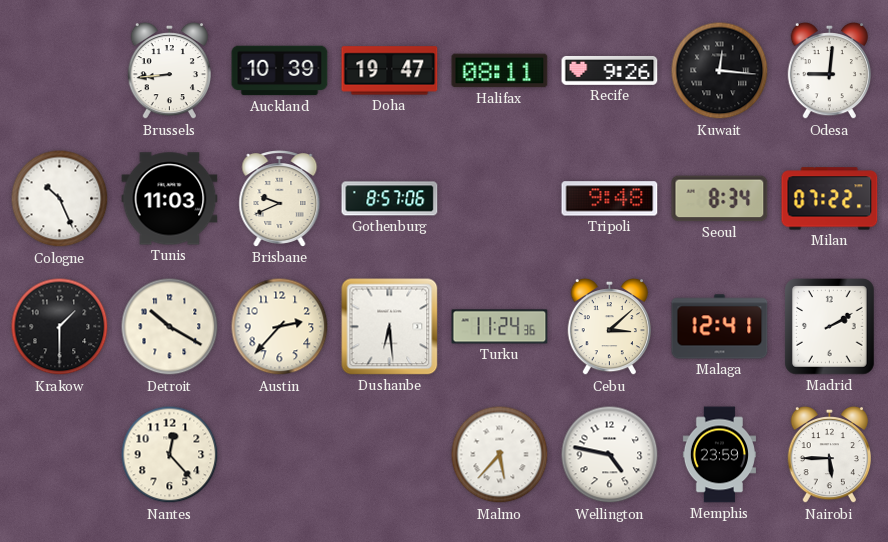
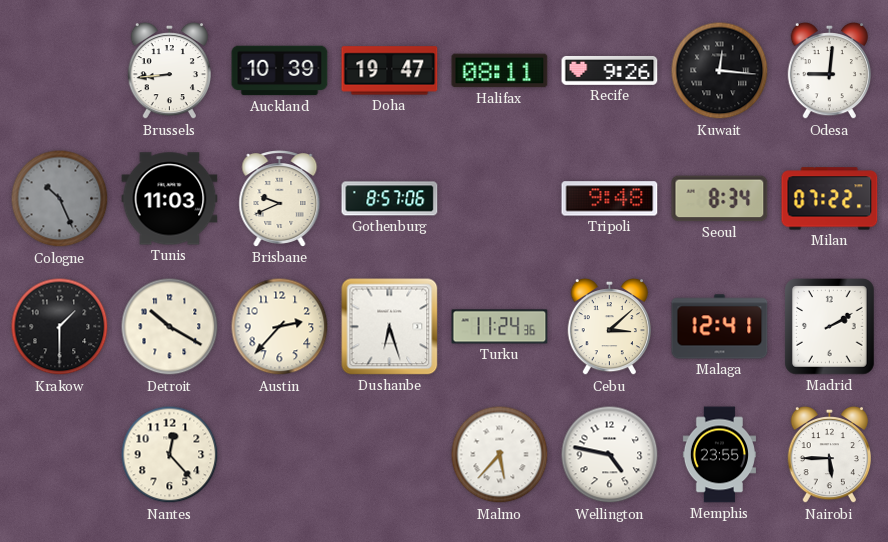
Cologne dial: white -> grey
Dushanbe: 6:29 -> 6:27
Memphis: 23:59 -> 23:55
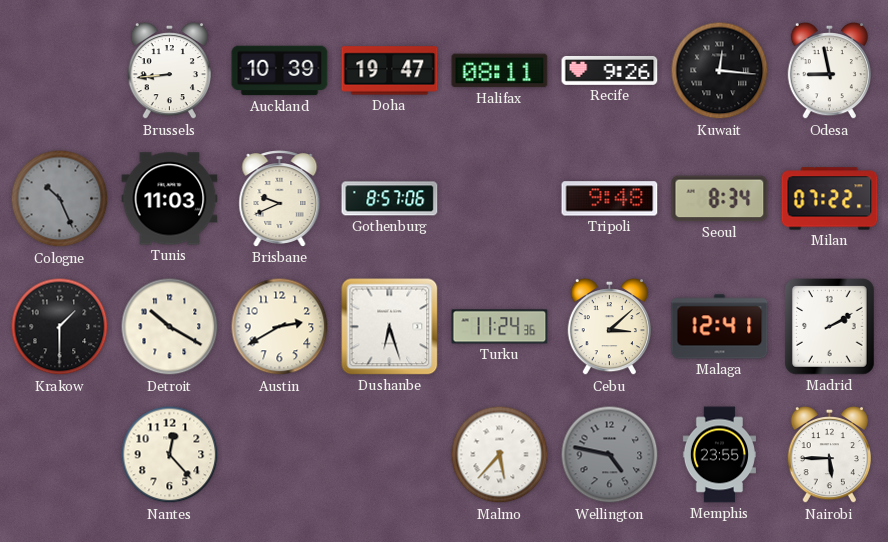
Odesa: 9:01 -> 8:58
Austin: 2:37 -> 2:40
Wellington dial: white -> grey
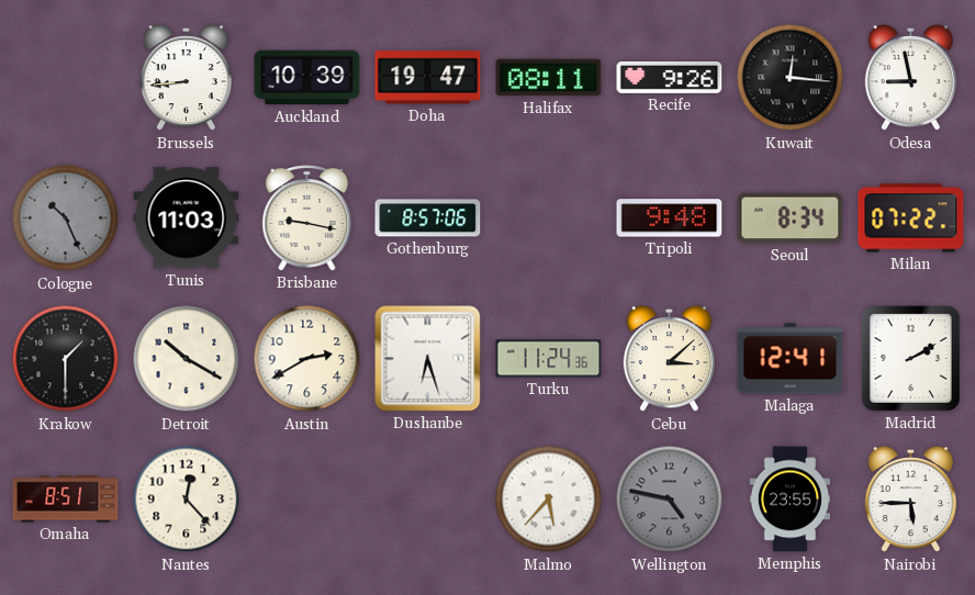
Brisbane: 9:41 -> 9:17
Omaha: none -> 8:51
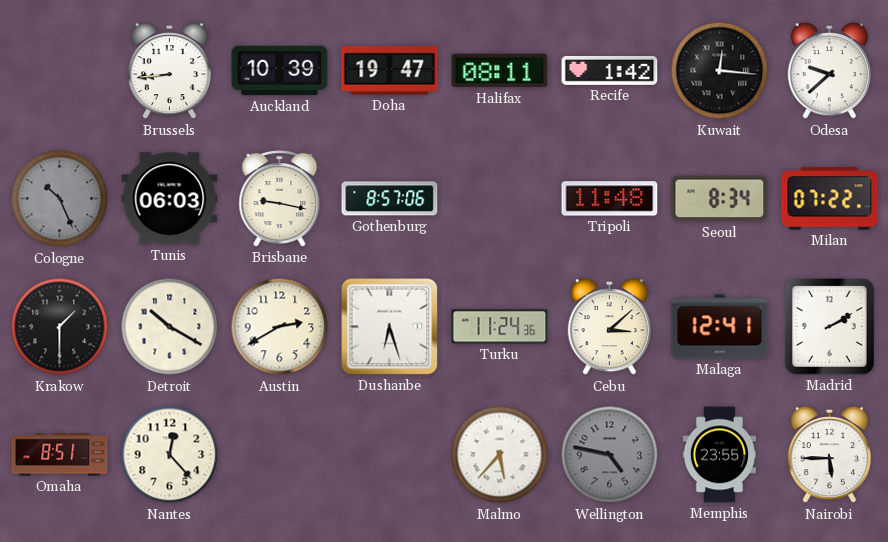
Recife: 9:26 -> 1:42
Odesa: 8:58 -> 9:38
Tunis: 11:03 -> 06:03
Tripoli: 9:48 -> 11:48
